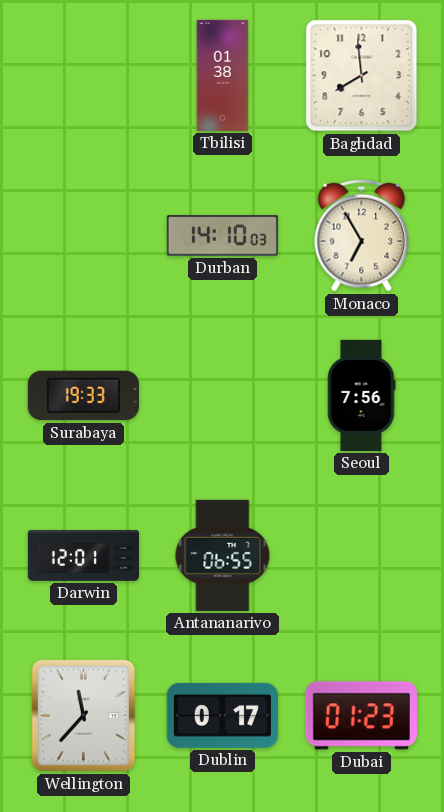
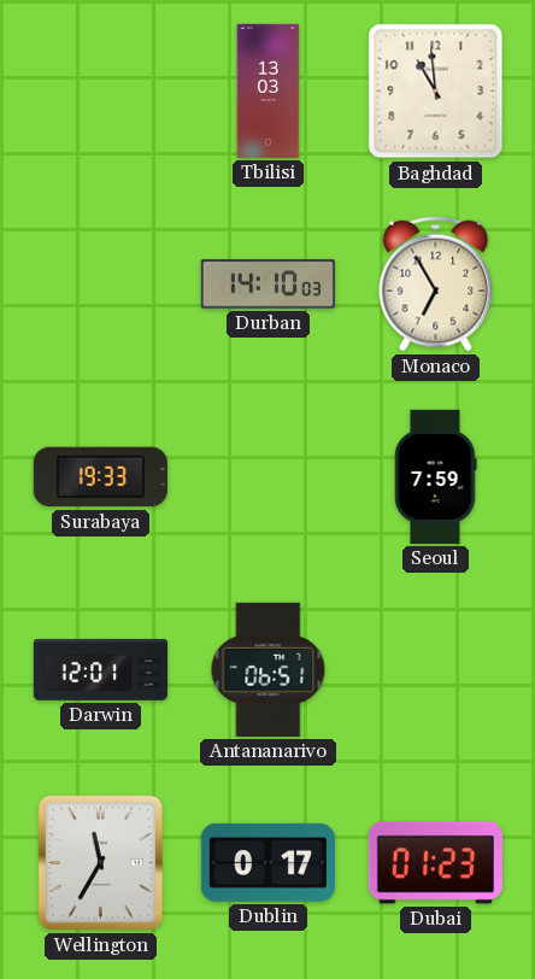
Tbilisi: 01:38 -> 13:03
Baghdad: 7:59 -> 10:59
Seoul: 7:56 -> 7:59
Antananarivo: 06:55 -> 06:51
Wellington: 11:37 -> 11:35
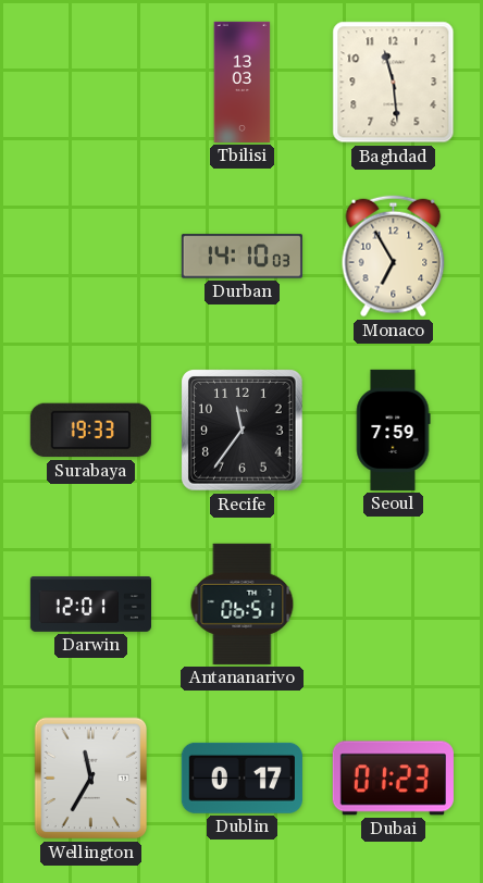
Baghdad: 10:59 -> 11:29
Recife: none -> 11:36
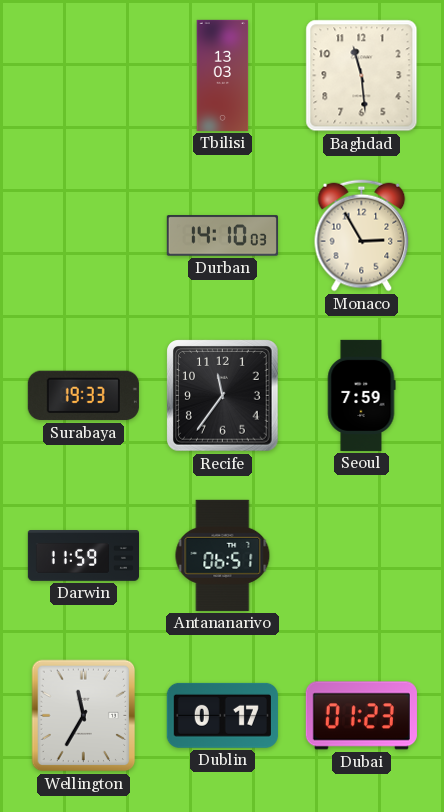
Monaco: 6:55 -> 2:55
Darwin: 12:01 -> 11:59
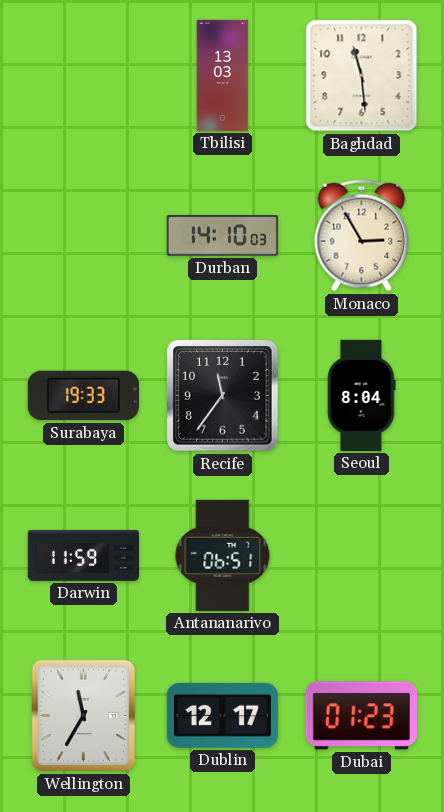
Seoul: 7:59 -> 8:04
Dublin: 0:17 -> 12:17
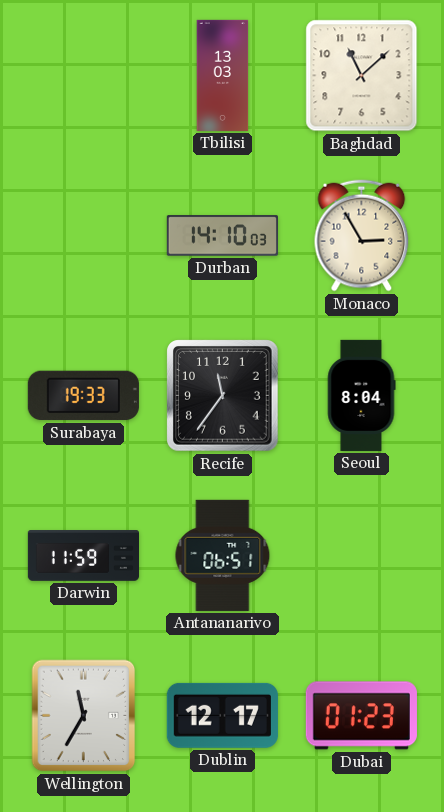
Baghdad: 11:29 -> 11:08
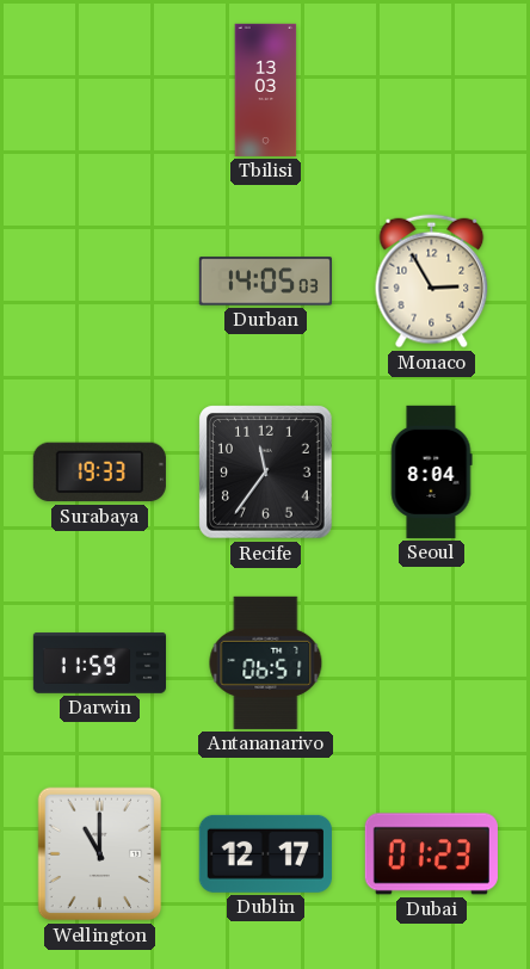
Baghdad: 11:08 -> none
Durban: 14:10 -> 14:05
Wellington: 11:35 -> 11:00
